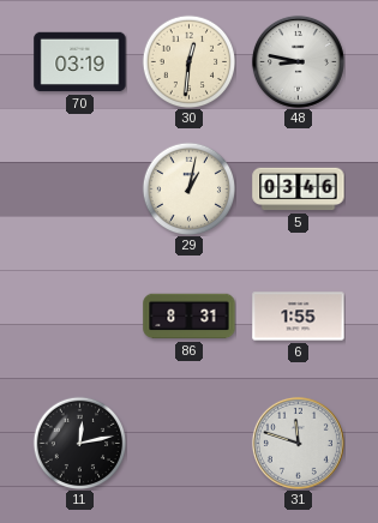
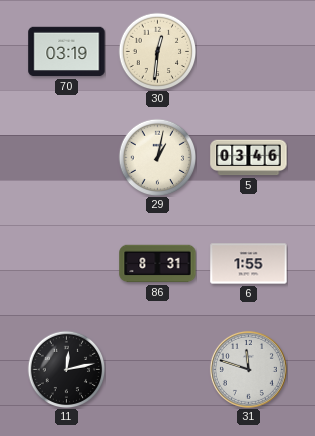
48: 8:47 -> none
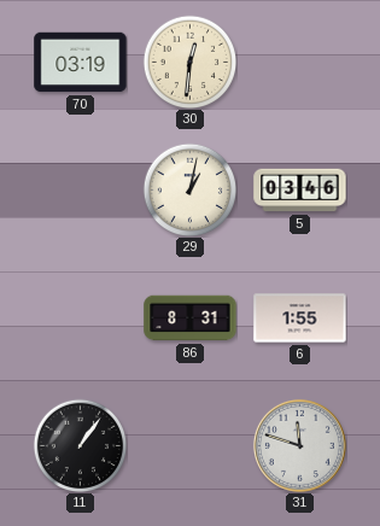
11: 12:13 -> 1:06
